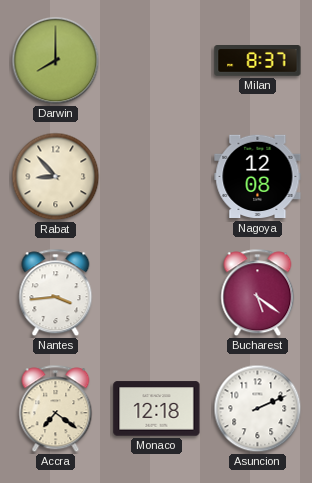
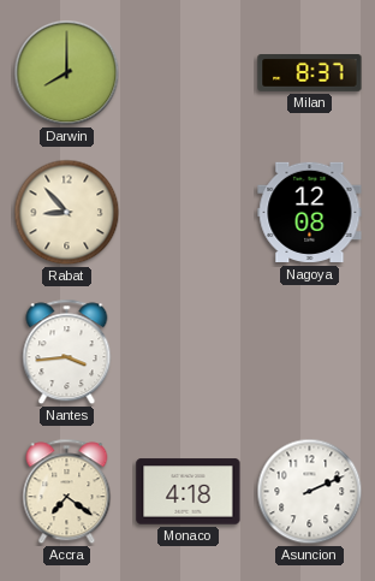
Bucharest: 5:21 -> none
Monaco: 12:18 -> 4:18
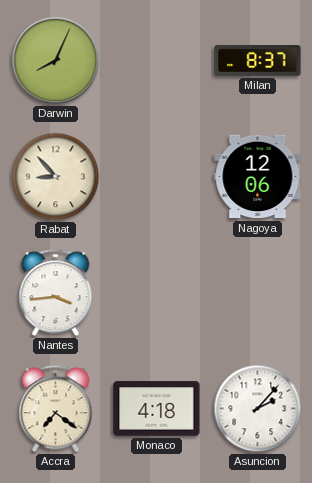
Darwin: 8:00 -> 8:04
Nagoya: 12:08 -> 12:06
Asuncion: 2:11 -> 2:07
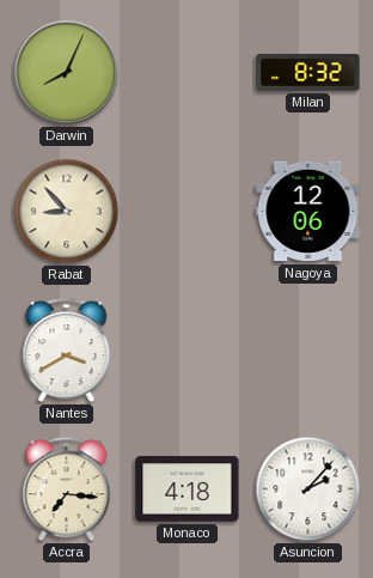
Milan: 8:37 -> 8:32
Nantes: 3:44 -> 3:40
Accra: 7:21 -> 7:16
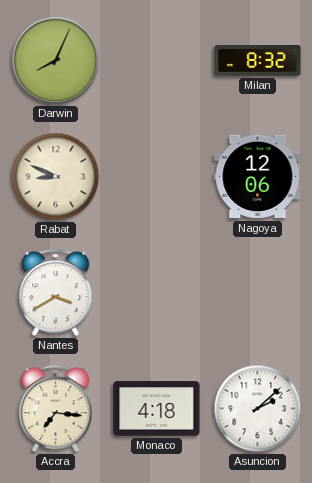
Rabat: 8:53 -> 8:49
Asuncion: 2:07 -> 2:08
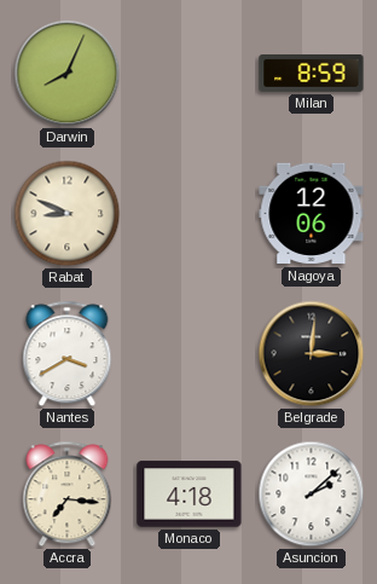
Milan: 8:32 -> 8:59
Belgrade: none -> 3:01
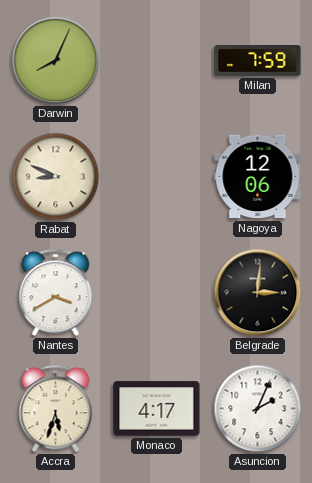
Milan: 8:59 -> 7:59
Accra: 7:16 -> 5:33
Monaco: 4:18 -> 4:17
Asuncion: 2:08 -> 2:04
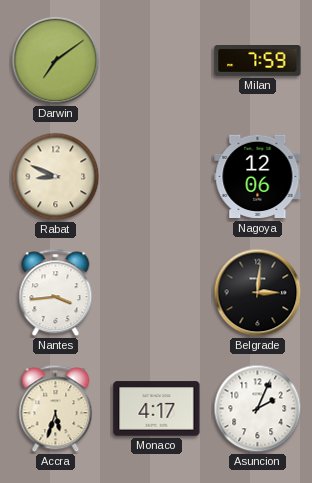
Darwin: 8:04 -> 7:09
Nantes: 3:40 -> 3:44
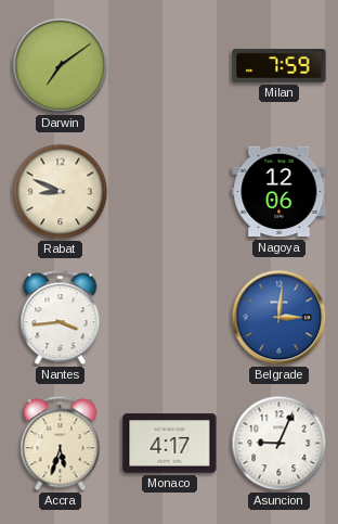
Belgrade dial: black -> blue
Asuncion: 2:04 -> 9:04
